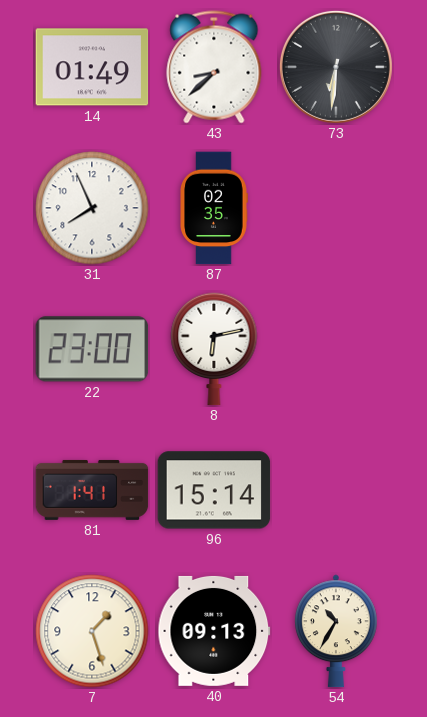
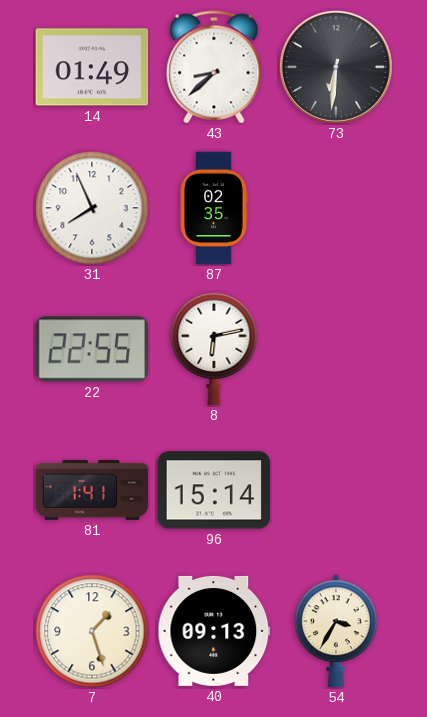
22: 23:00 -> 22:55
54: 10:35 -> 3:35
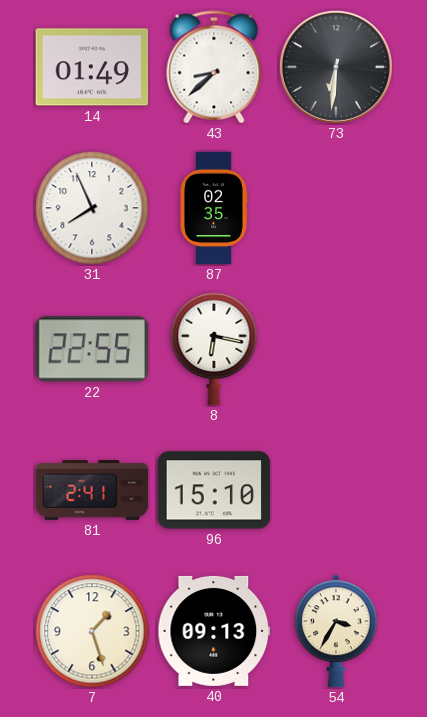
8: 6:13 -> 6:17
81: 1:41 -> 2:41
96: 15:14 -> 15:10
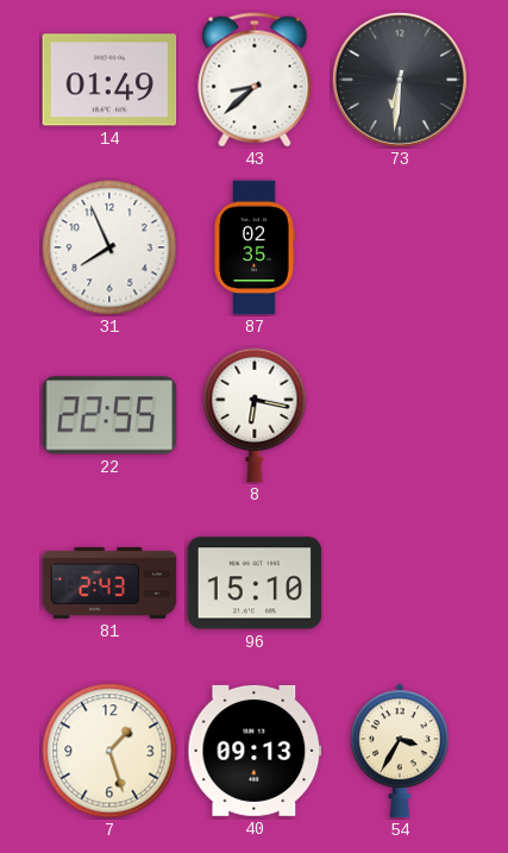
81: 2:41 -> 2:43
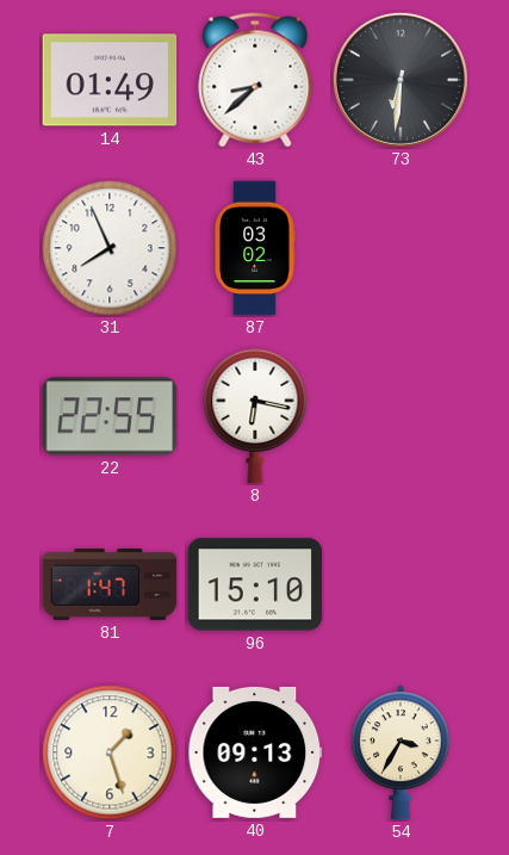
87: 02:35 -> 03:02
81: 2:43 -> 1:47
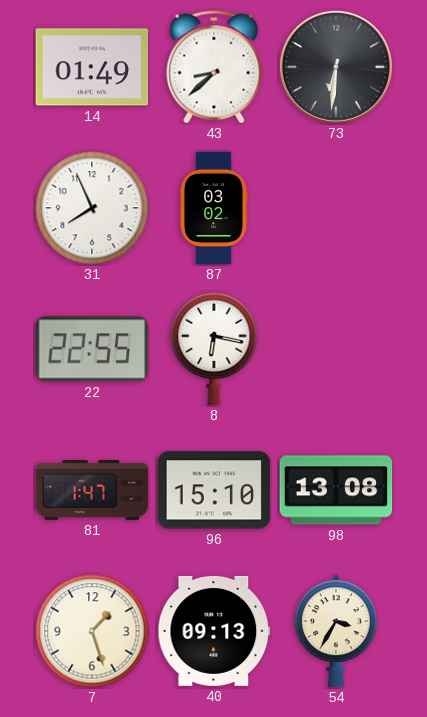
98: none -> 13:08
